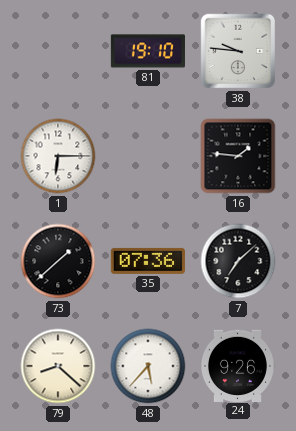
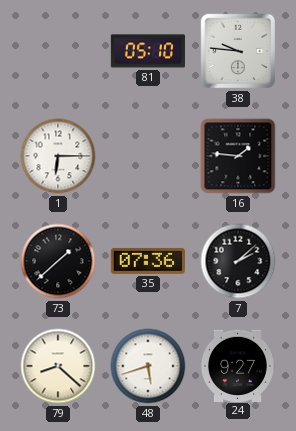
81: 19:10 -> 05:10
7: 7:08 -> 2:08
48: 5:37 -> 5:42
24: 9:26 -> 9:27
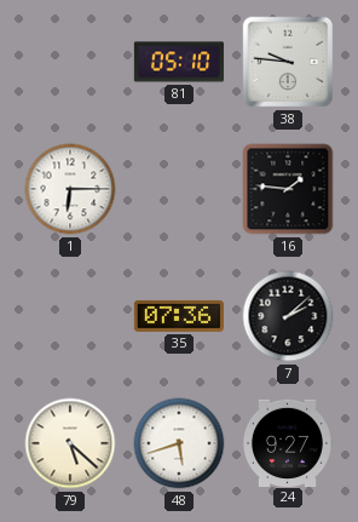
73: 1:38 -> none
79: 8:22 -> 5:22
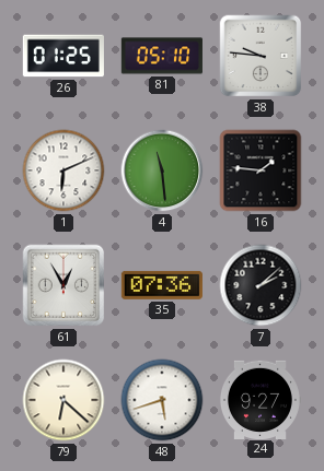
26: none -> 01:25
1: 6:15 -> 6:11
4: none -> 11:29
61: none -> 12:55
79: 5:22 -> 6:22
